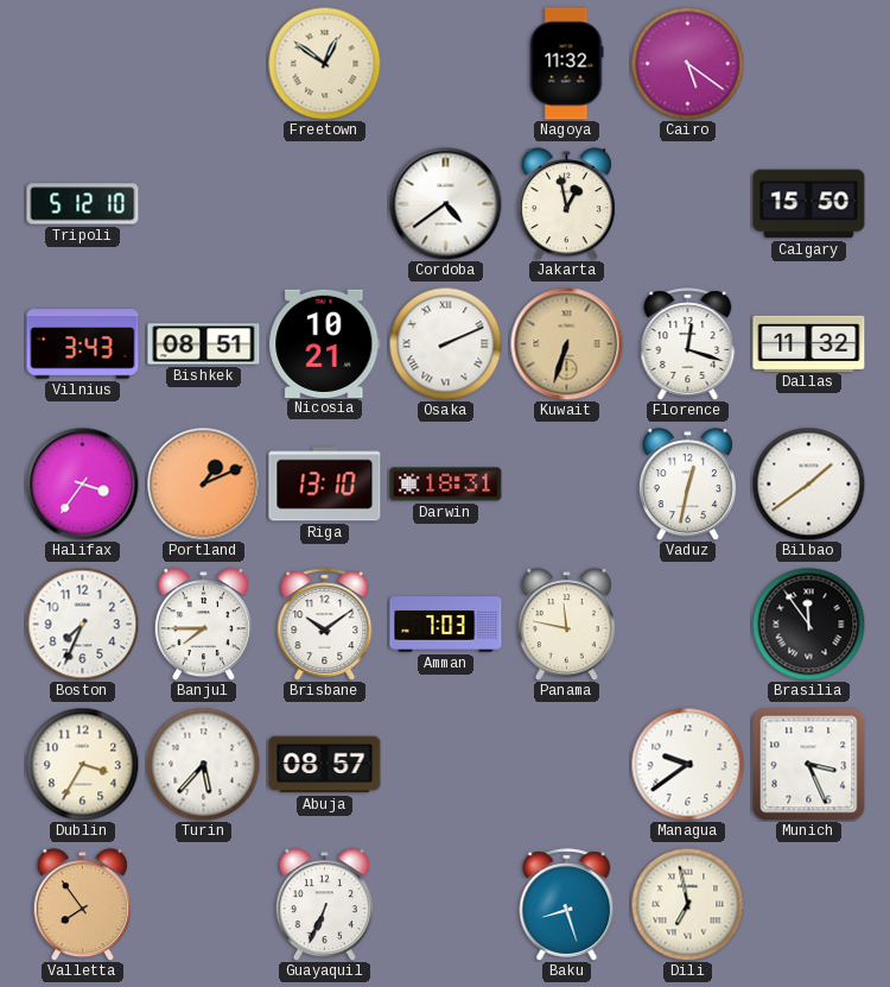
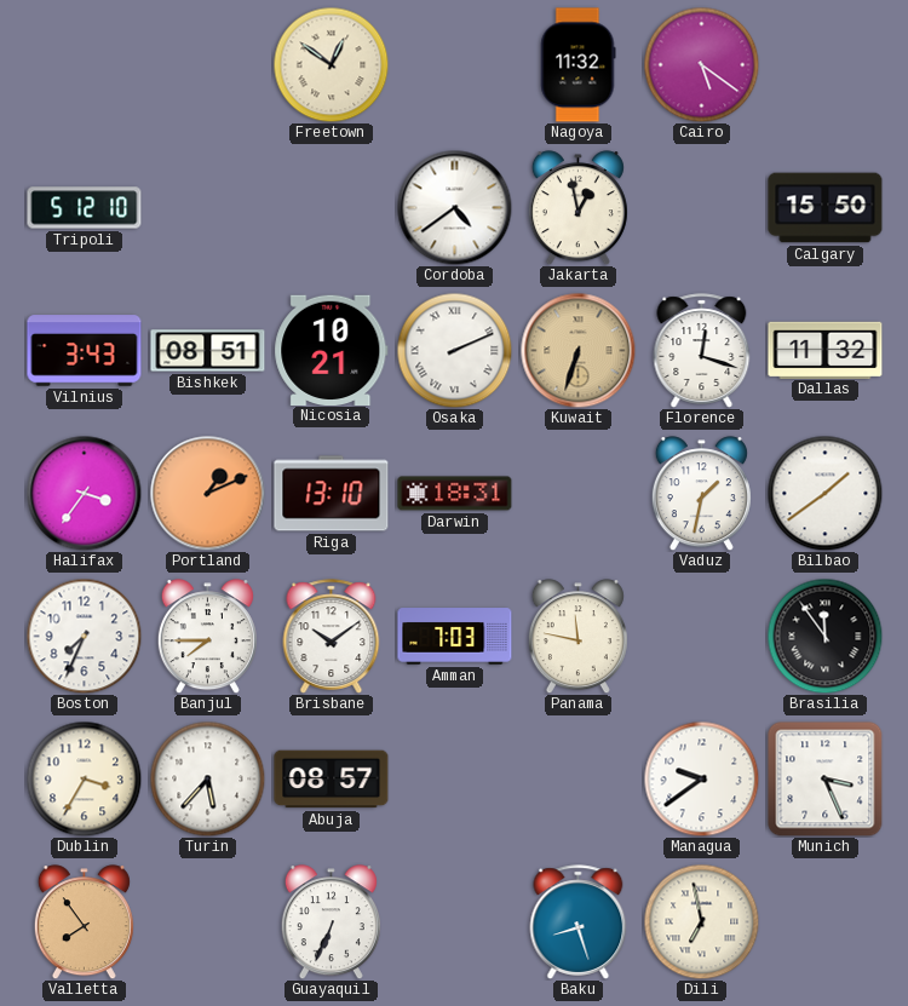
Vaduz: 12:32 -> 1:32
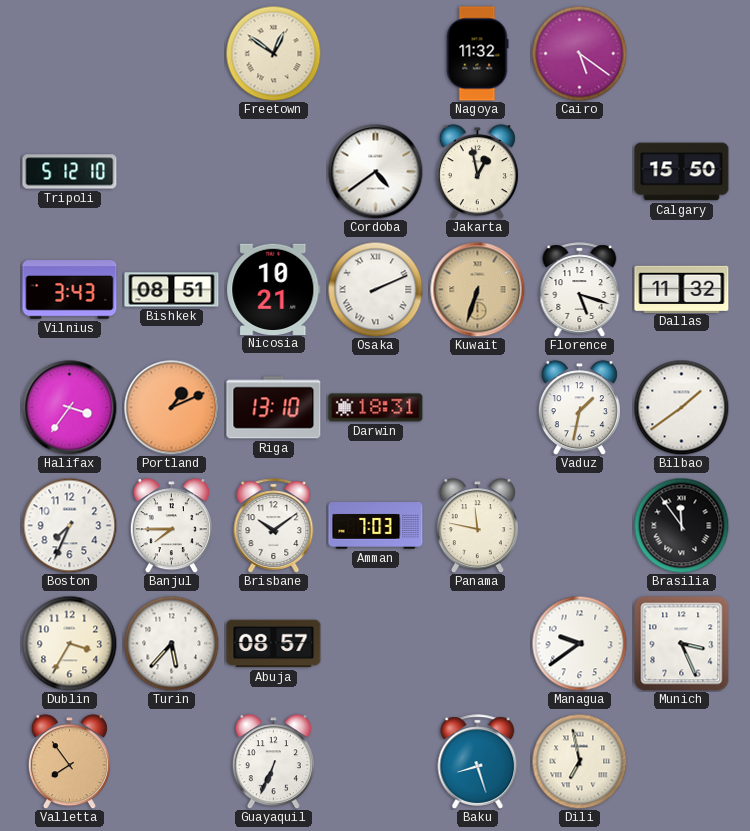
Florence: 12:18 -> 5:18
